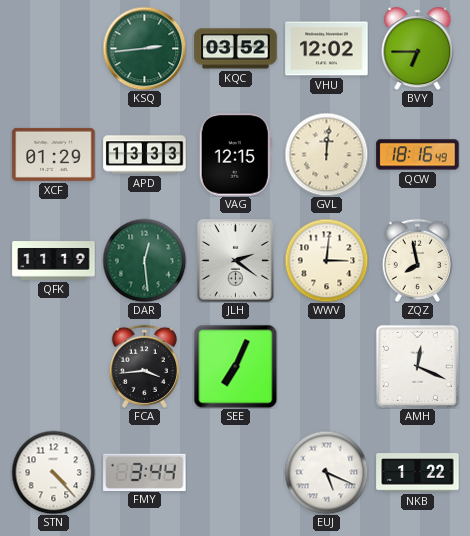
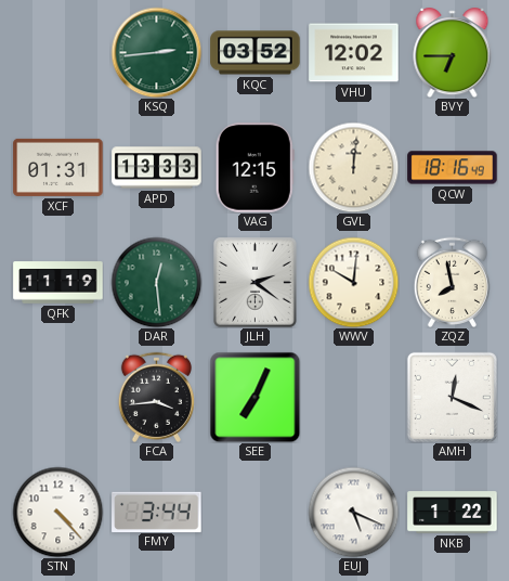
XCF: 01:29 -> 01:31
WWV: 3:01 -> 10:01
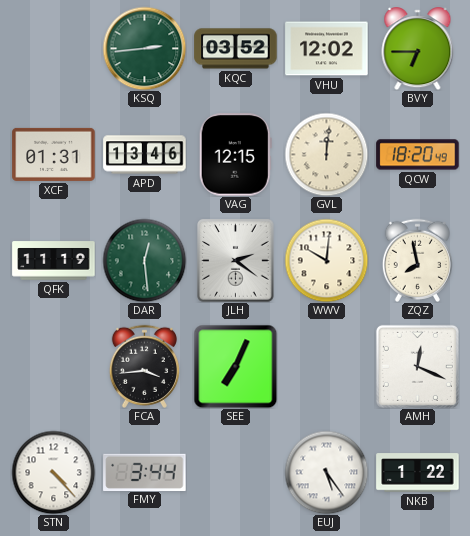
APD: 13:33 -> 13:46
QCW: 18:16 -> 18:20
EUJ: 5:19 -> 5:24
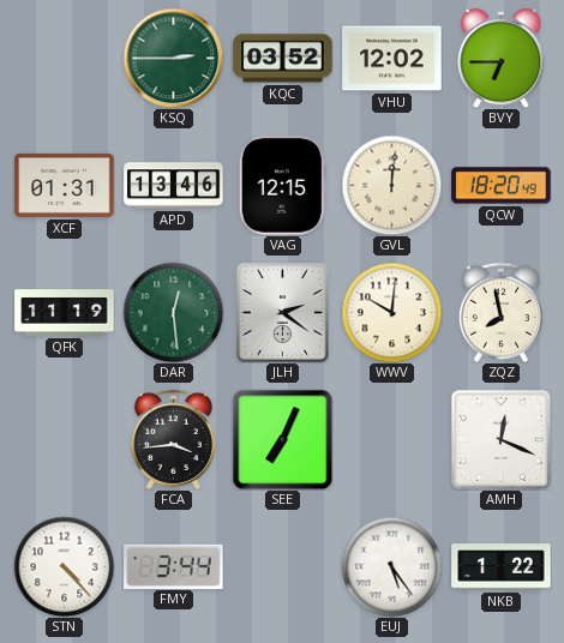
KSQ: 2:44 -> 2:45
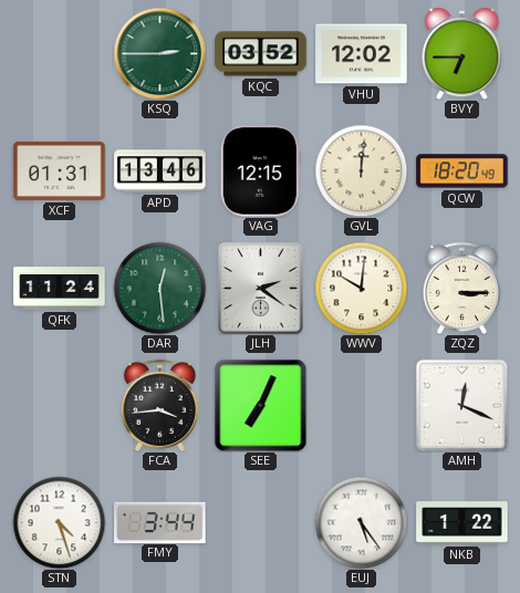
QFK: 11:19 -> 11:24
ZQZ: 7:58 -> 3:15
STN: 4:23 -> 4:27
